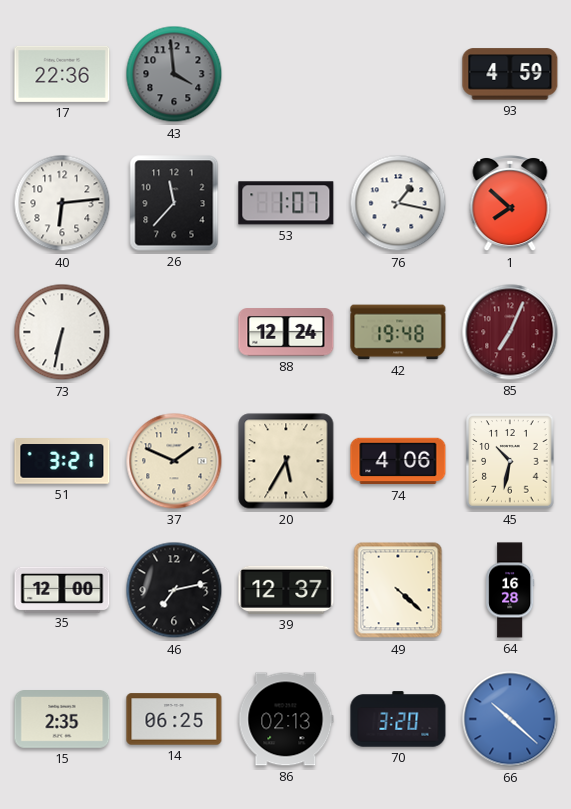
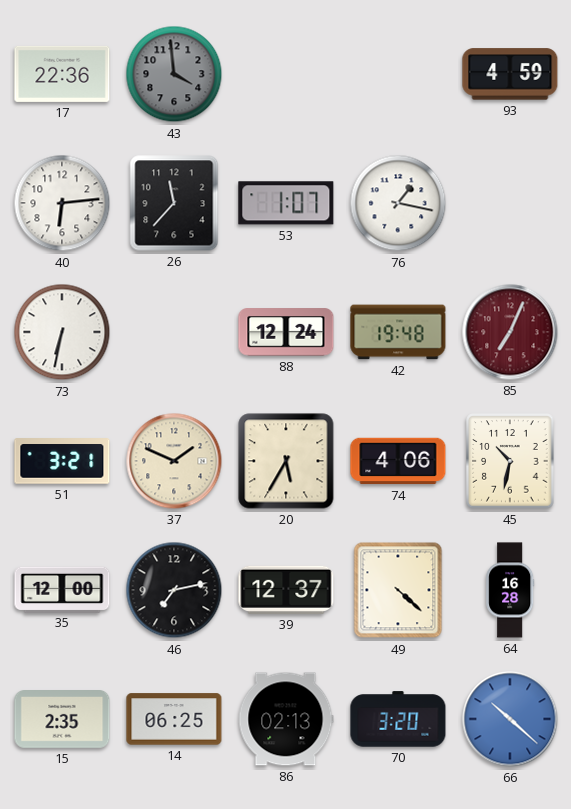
1: 7:52 -> none
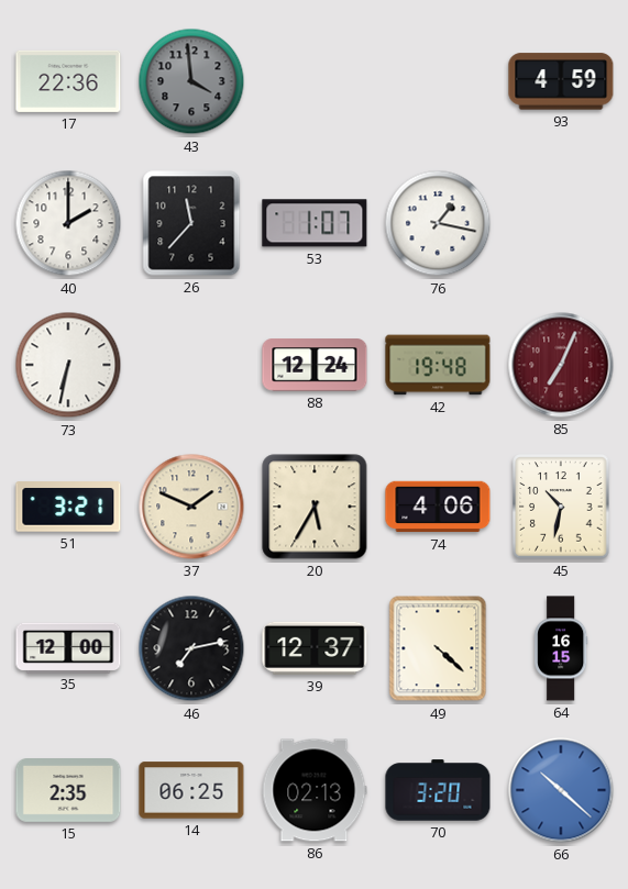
40: 6:14 -> 2:00
64: 16:28 -> 16:15
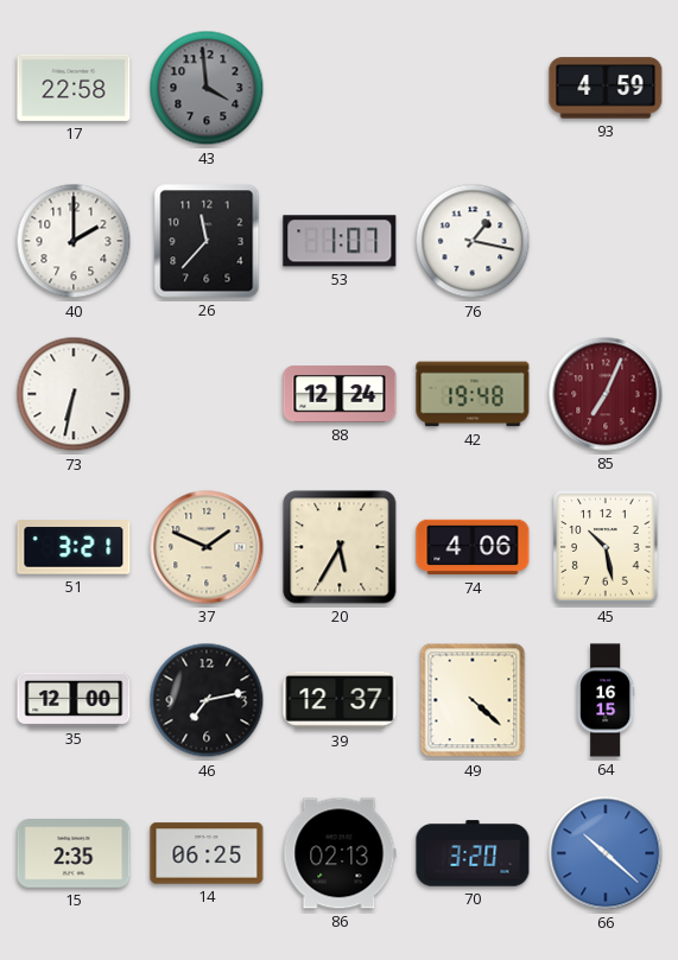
17: 22:36 -> 22:58
45: 10:32 -> 10:28
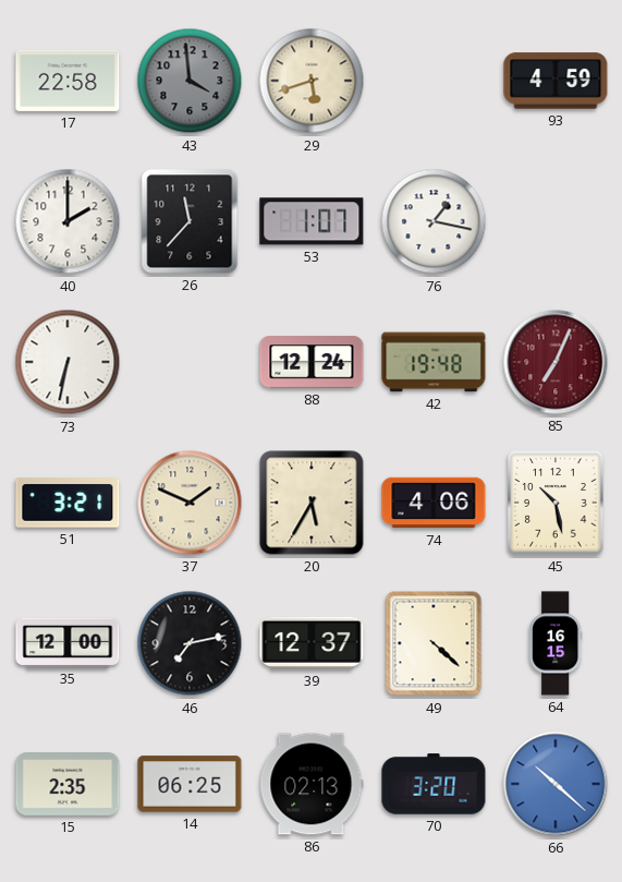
29: none -> 5:42
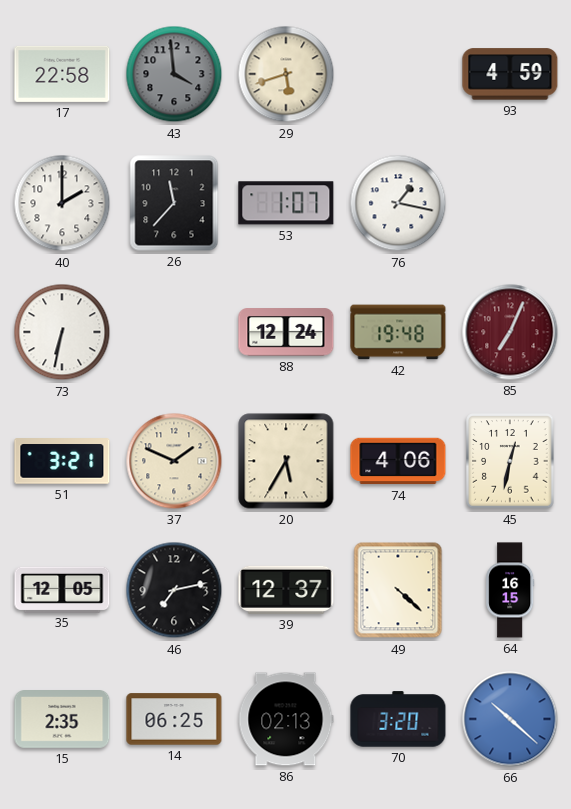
45: 10:28 -> 12:32
35: 12:00 -> 12:05
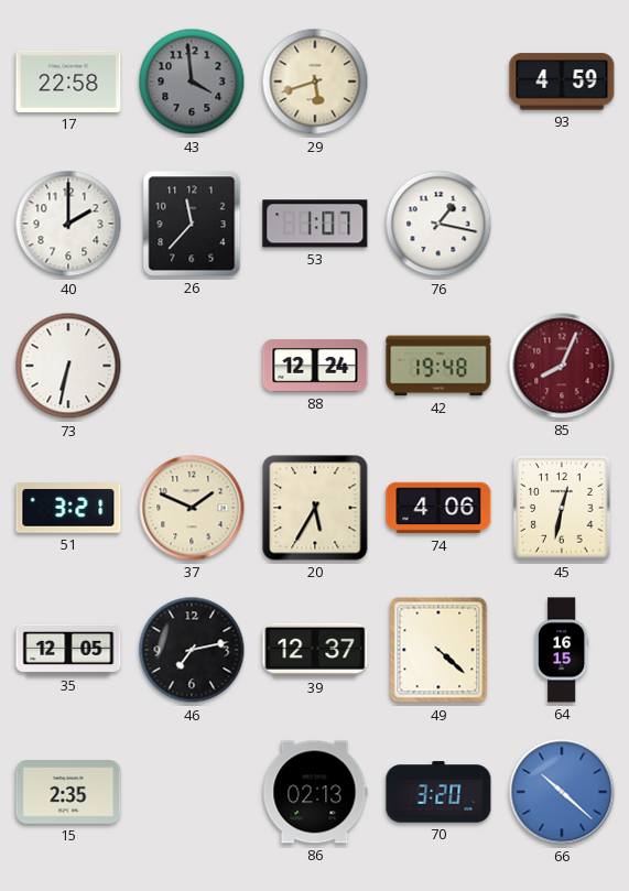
85: 7:04 -> 8:04
14: 06:25 -> none
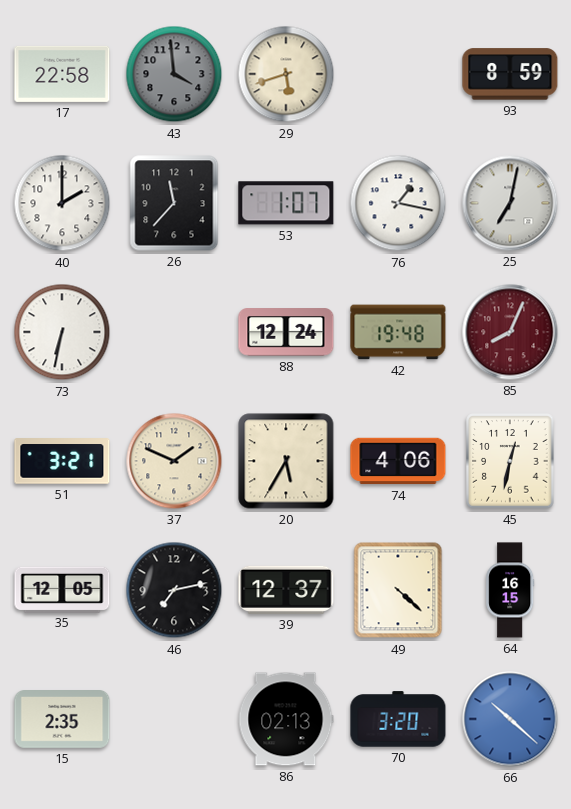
93: 4:59 -> 8:59
25: none -> 7:02
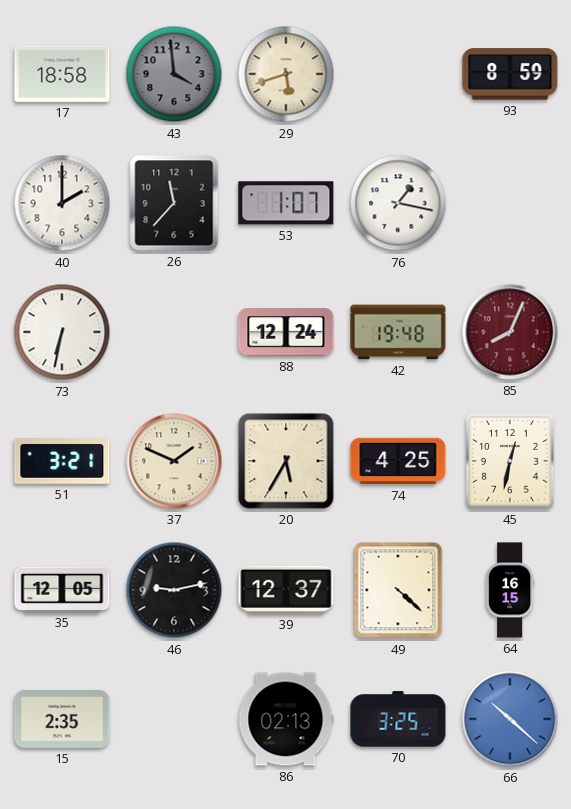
17: 22:58 -> 18:58
25: 7:02 -> none
74: 4:06 -> 4:25
46: 7:13 -> 9:13
70: 3:20 -> 3:25
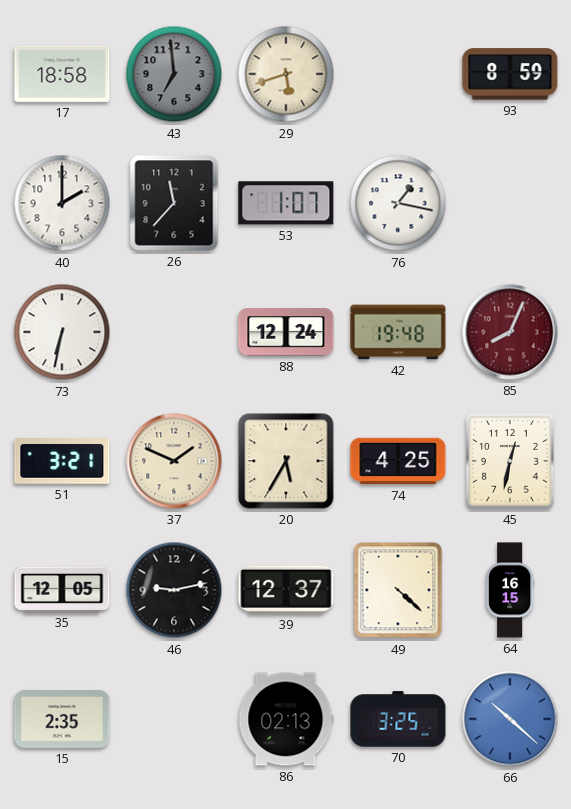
43: 3:59 -> 6:59
